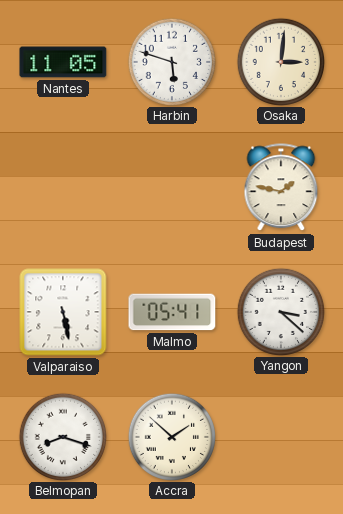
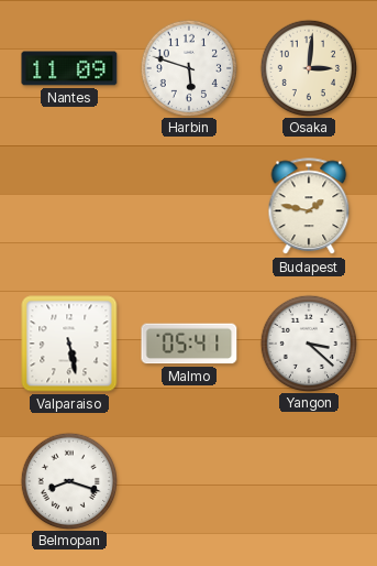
Nantes: 11:05 -> 11:09
Accra: 1:52 -> none
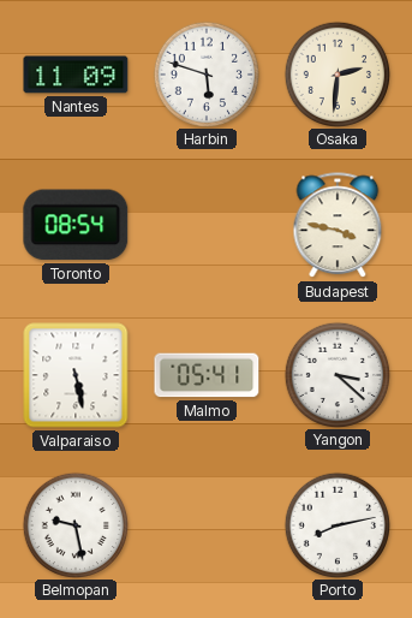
Osaka: 3:01 -> 2:31
Toronto: none -> 08:54
Budapest: 1:47 -> 3:47
Belmopan: 8:18 -> 9:28
Porto: none -> 8:13
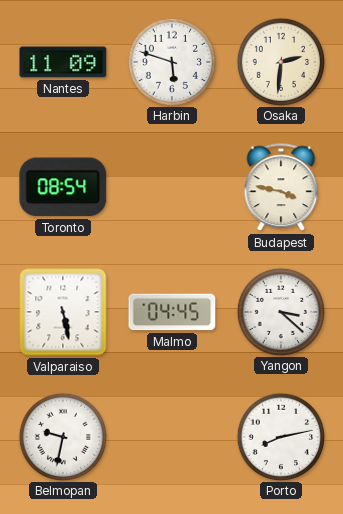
Malmo: 05:41 -> 04:45
Belmopan: 9:28 -> 9:32
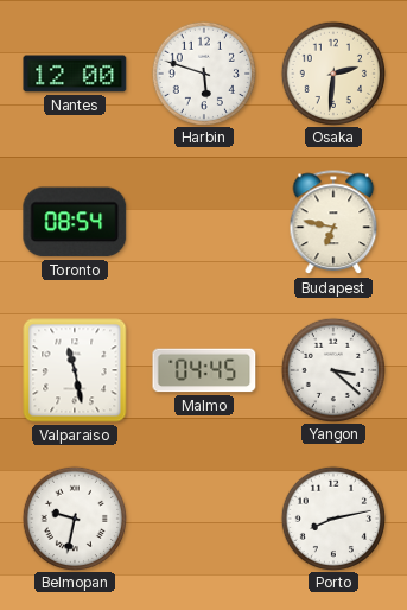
Nantes: 11:09 -> 12:00
Budapest: 3:47 -> 6:47
Valparaiso: 5:28 -> 11:28
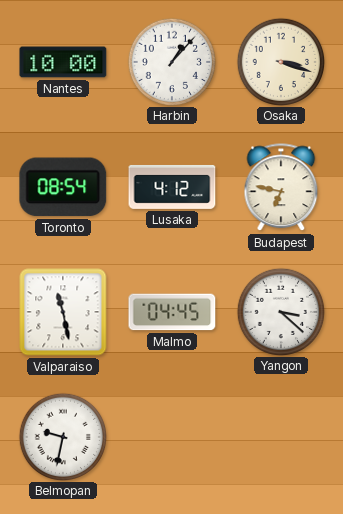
Nantes: 12:00 -> 10:00
Harbin: 5:48 -> 1:07
Osaka: 2:31 -> 3:18
Lusaka: none -> 4:12
Porto: 8:13 -> none
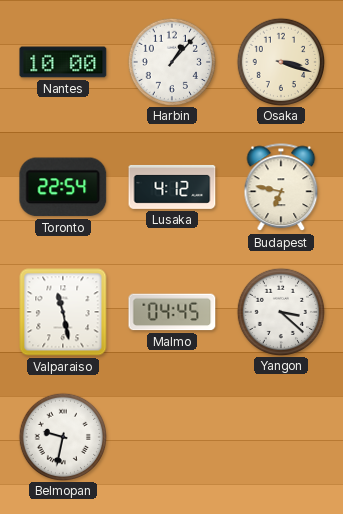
Toronto: 08:54 -> 22:54
